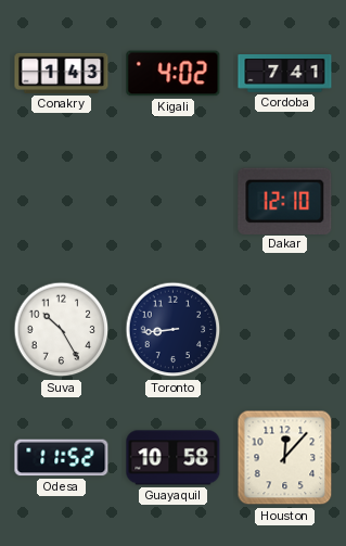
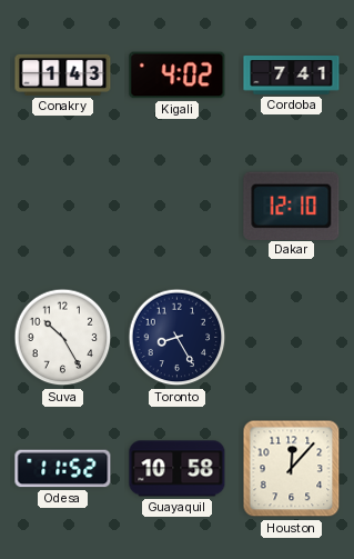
Toronto: 8:44 -> 8:25
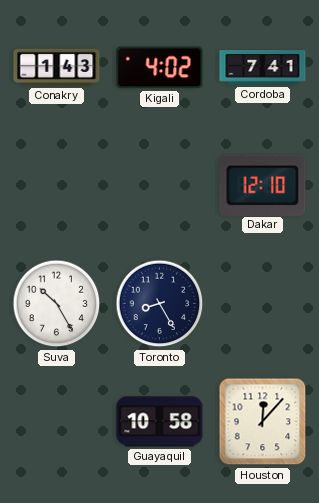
Odesa: 11:52 -> none
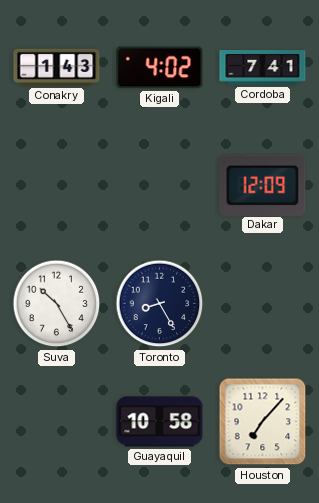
Dakar: 12:10 -> 12:09
Houston: 12:07 -> 7:07
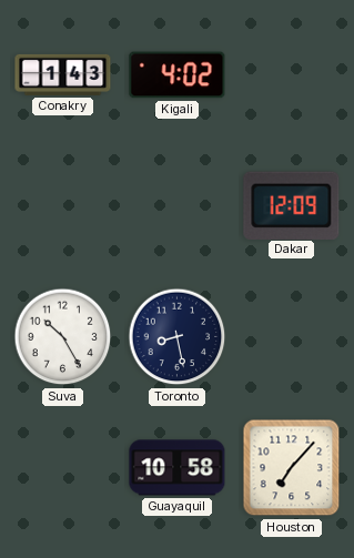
Cordoba: 7:41 -> none
Toronto: 8:25 -> 8:28
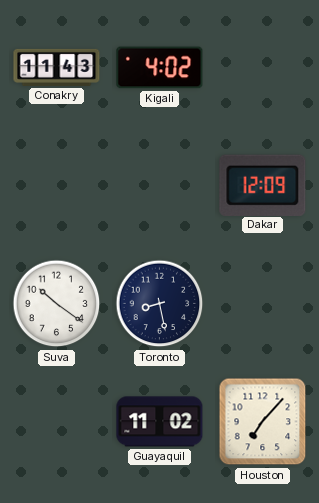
Conakry: 1:43 -> 11:43
Suva: 10:25 -> 10:21
Guayaquil: 10:58 -> 11:02
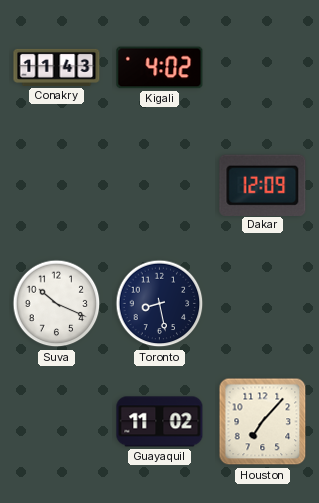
Suva: 10:21 -> 10:19
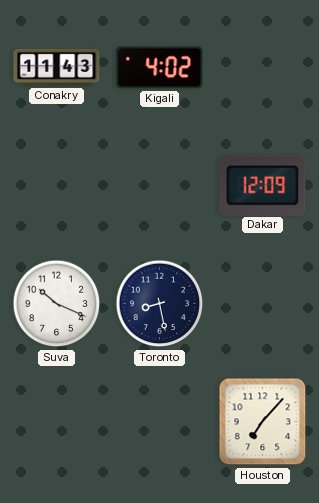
Guayaquil: 11:02 -> none
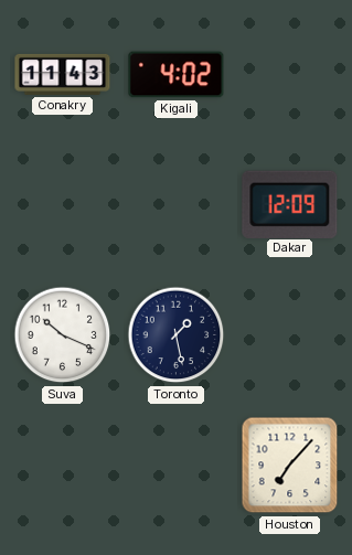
Toronto: 8:28 -> 1:28
